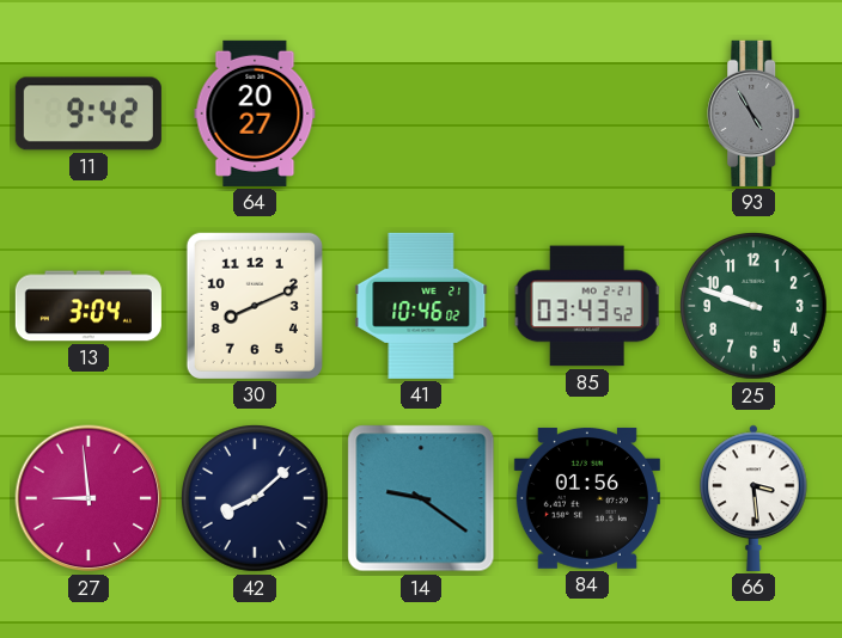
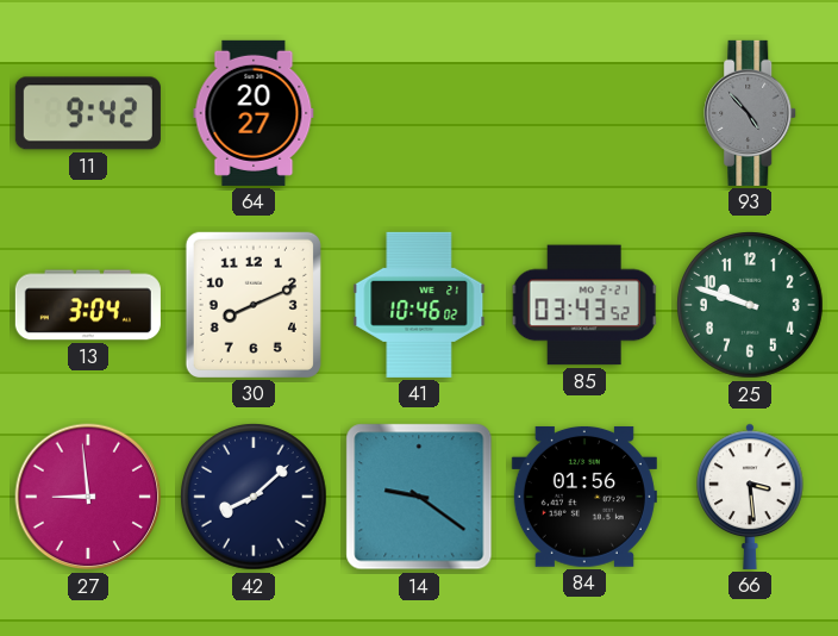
93: 4:55 -> 4:53
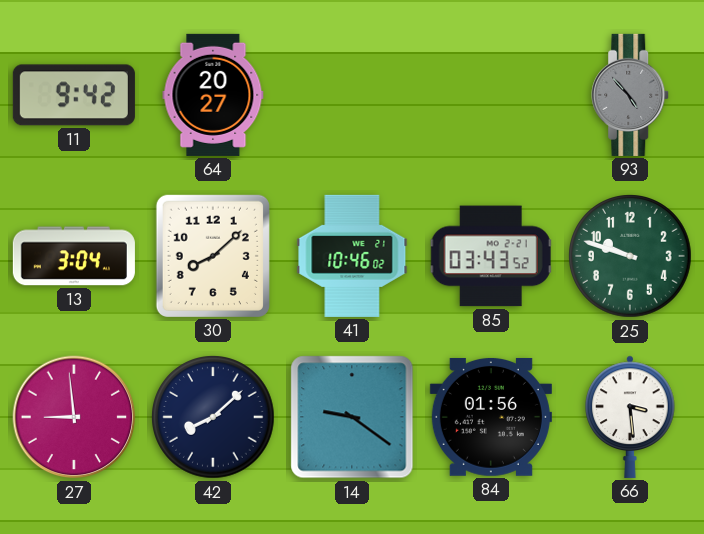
30: 8:11 -> 8:08
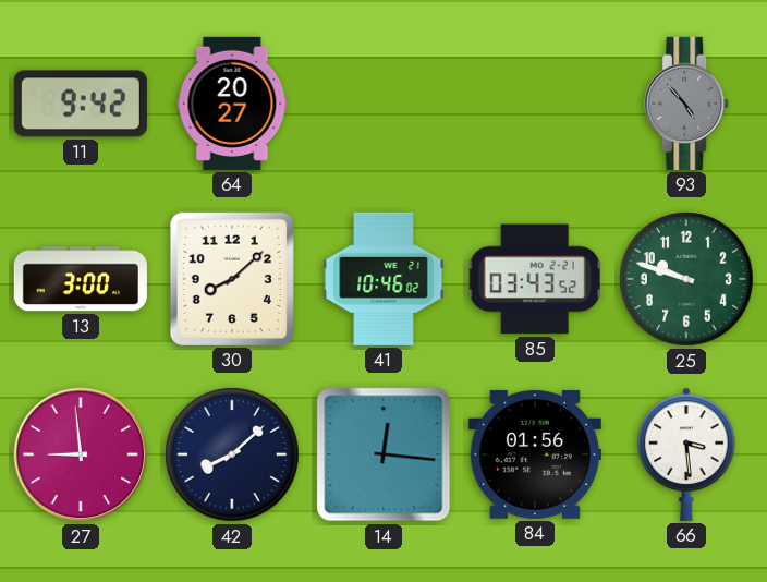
13: 3:04 -> 3:00
14: 9:21 -> 12:16
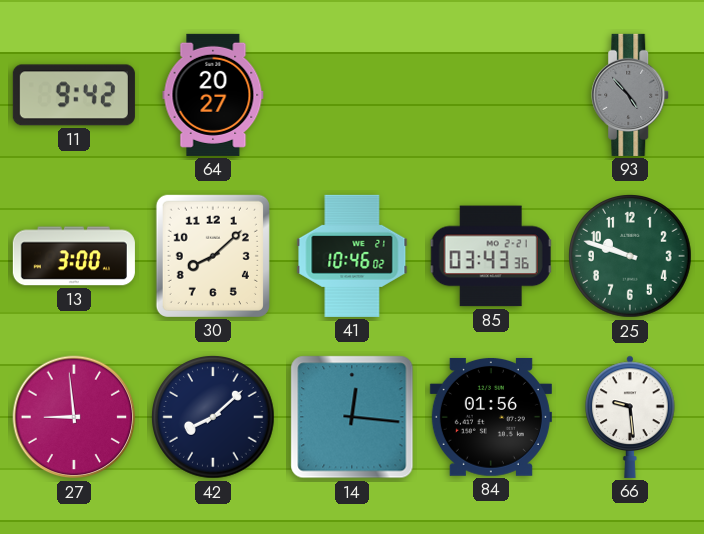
85: 03:43:52 -> 03:43:36
66: 3:29 -> 9:29
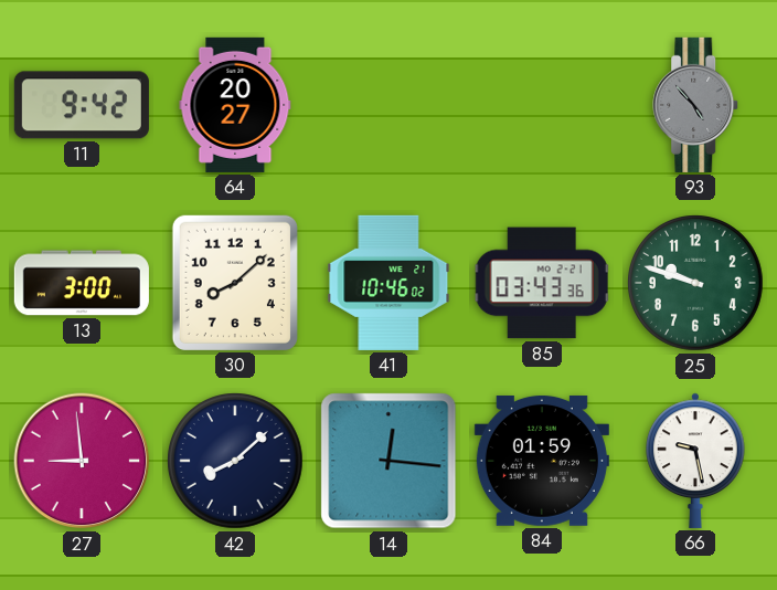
84: 01:56 -> 01:59
66: 9:29 -> 9:28
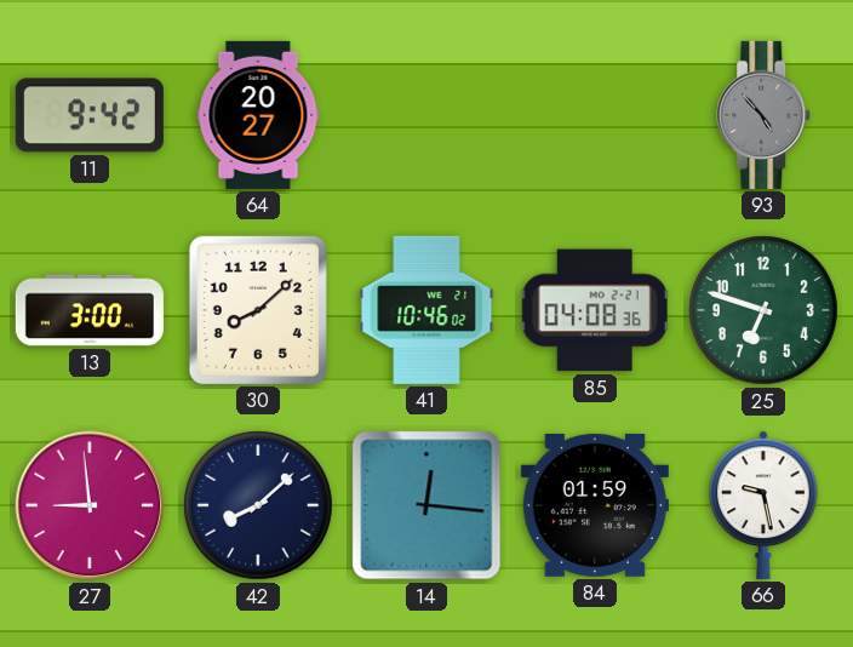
85: 03:43 -> 04:08
25: 9:48 -> 6:48
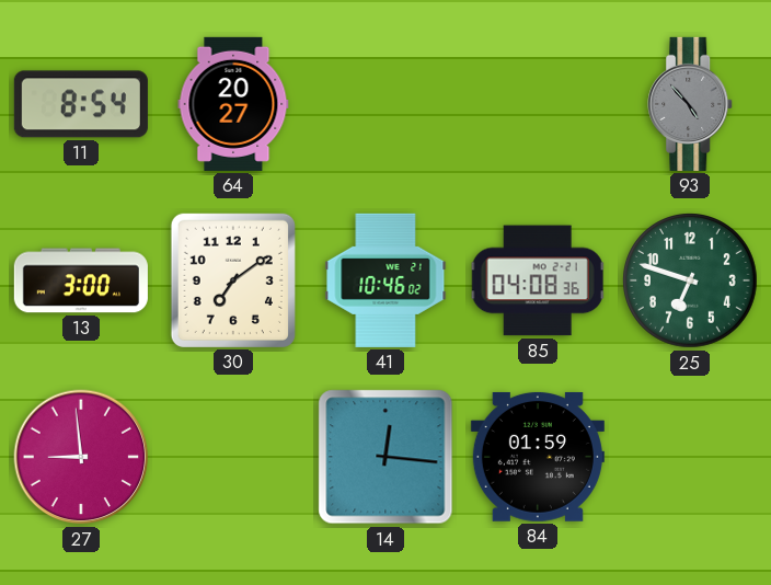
11: 9:42 -> 8:54
30: 8:08 -> 7:09
42: 8:08 -> none
66: 9:28 -> none
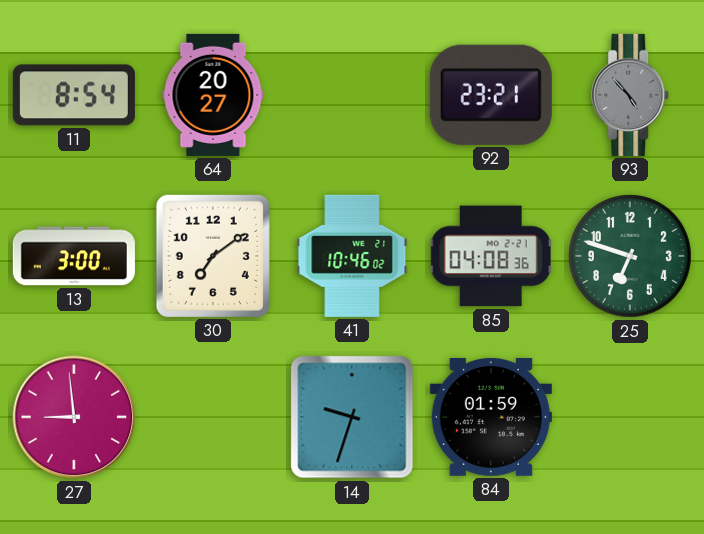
92: none -> 23:21
14: 12:16 -> 9:33
